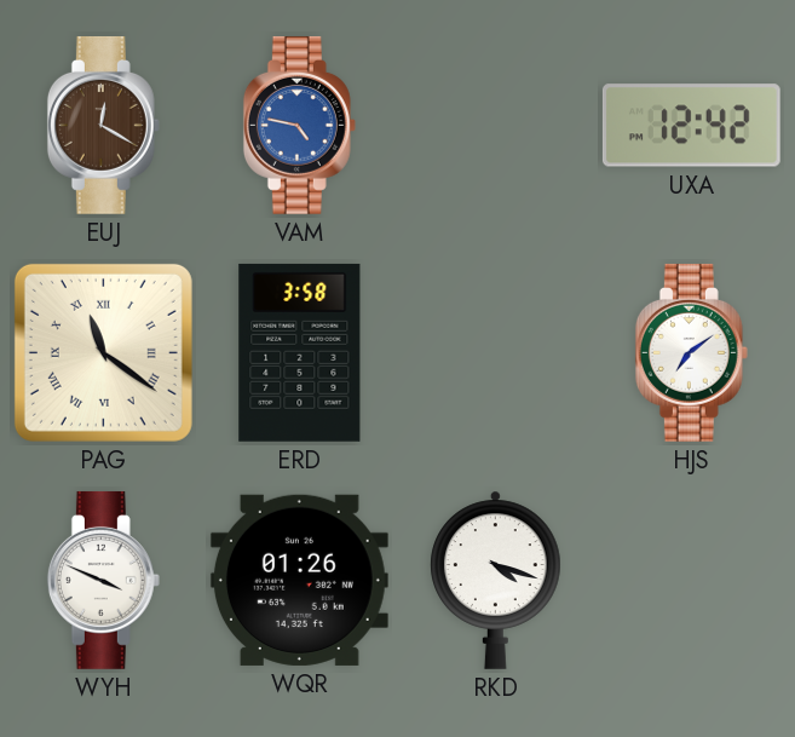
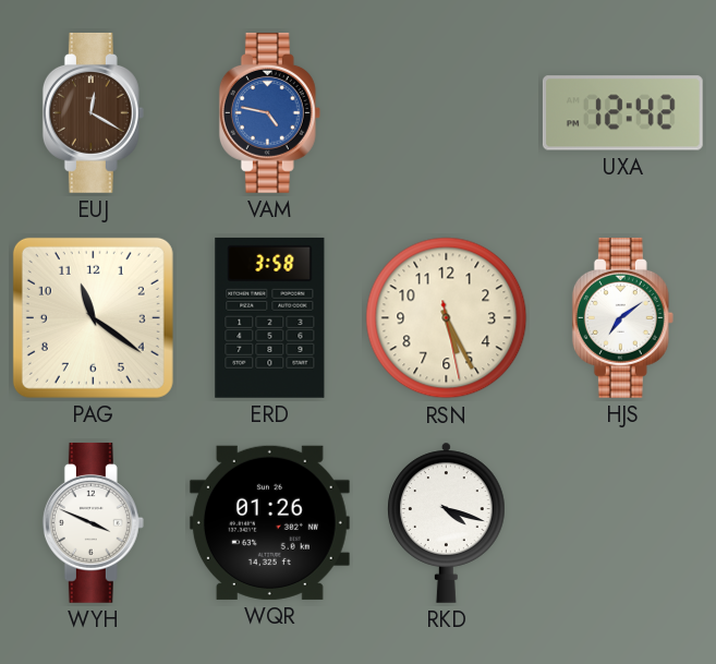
PAG numerals: Roman -> Arabic
RSN: none -> 5:25
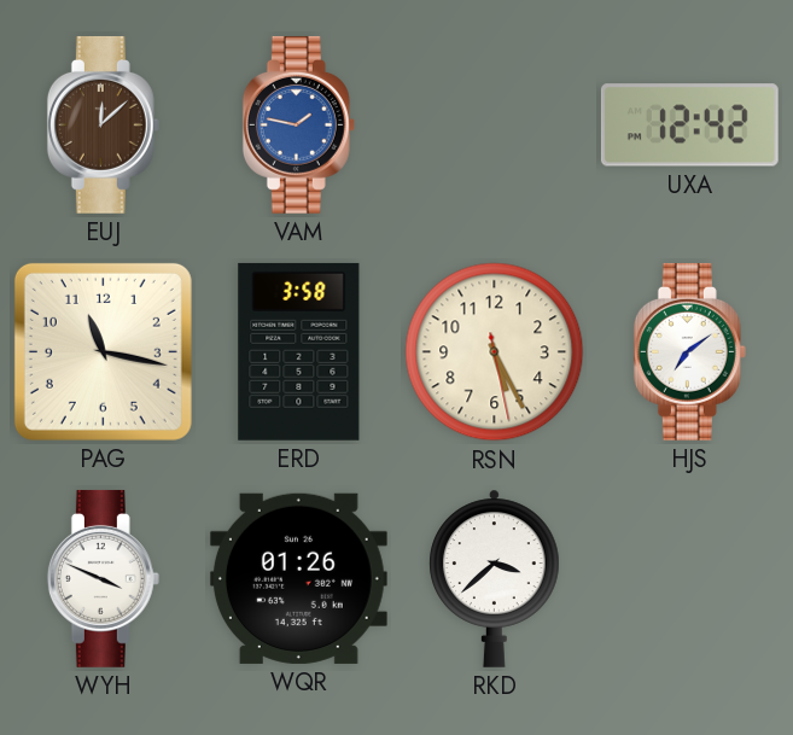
EUJ: 12:20 -> 12:08
VAM: 4:47 -> 1:47
PAG: 11:21 -> 11:17
RKD: 4:18 -> 3:38
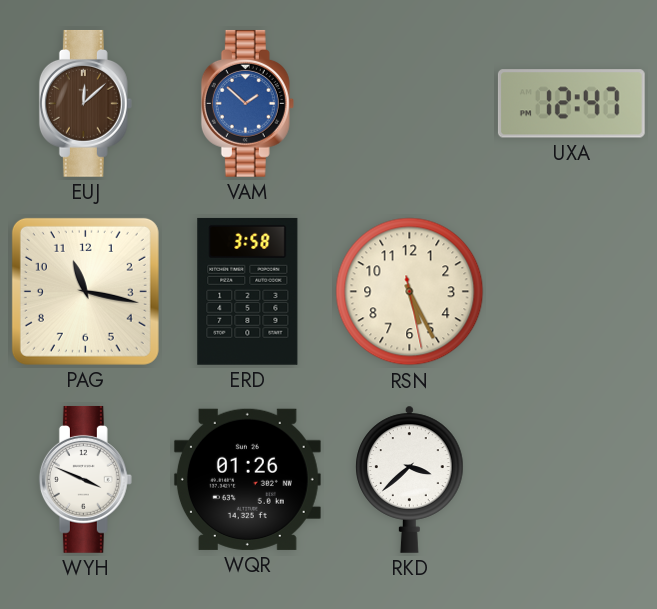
VAM: 1:47 -> 1:52
UXA: 12:42 -> 12:47
HJS: 7:09 -> none
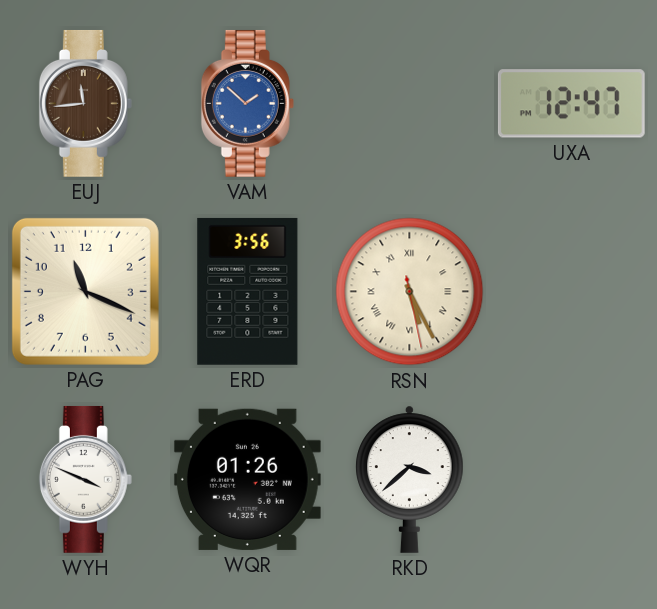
EUJ: 12:08 -> 11:44
PAG: 11:17 -> 11:19
ERD: 3:58 -> 3:56
RSN numerals: Arabic -> Roman
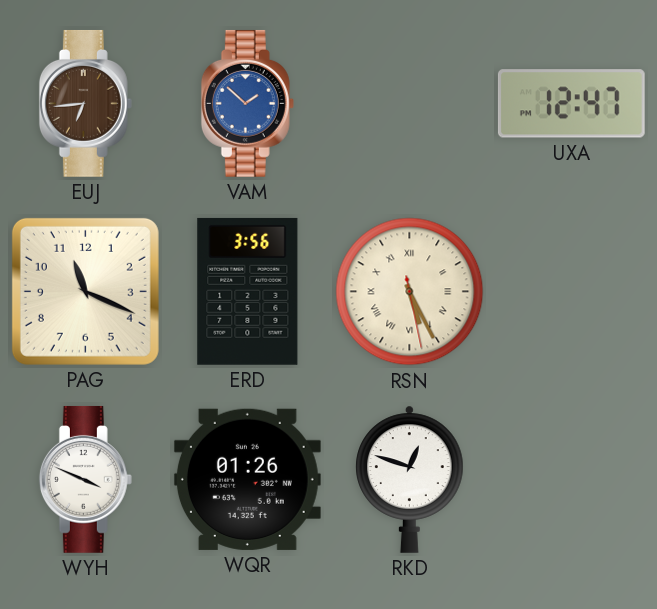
EUJ: 11:44 -> 6:44
RKD: 3:38 -> 12:48
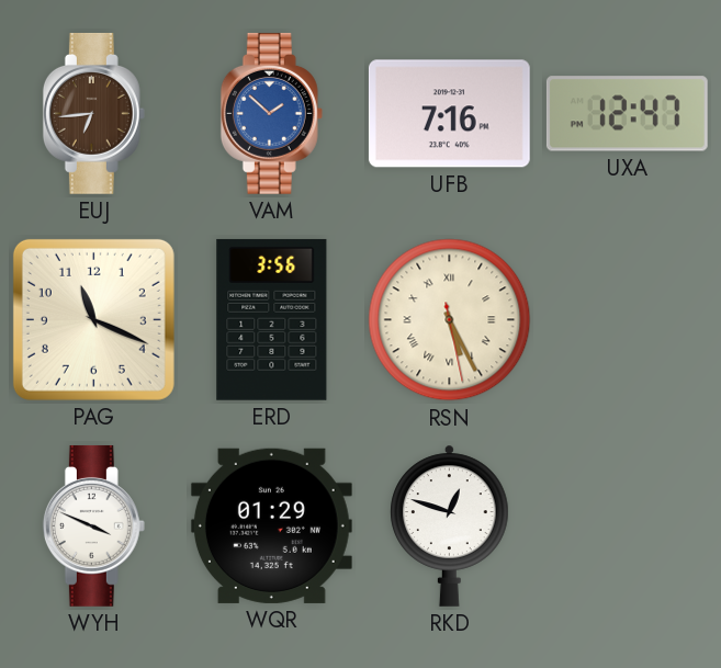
UFB: none -> 7:16
WQR: 01:26 -> 01:29
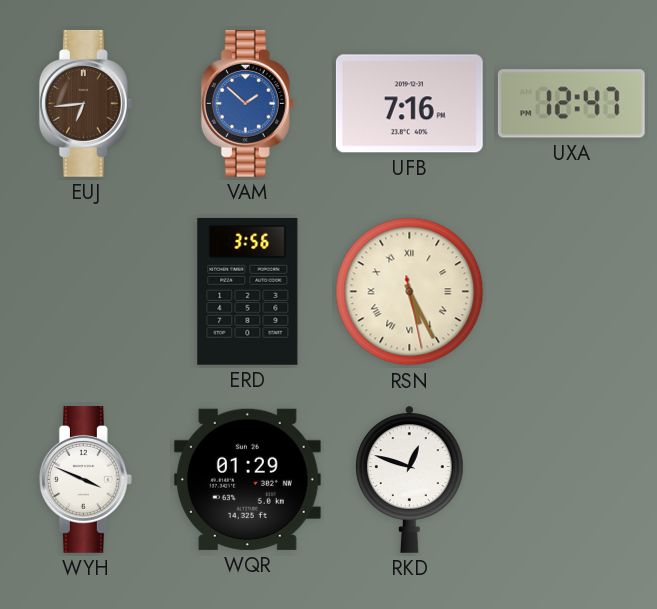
PAG: 11:19 -> none
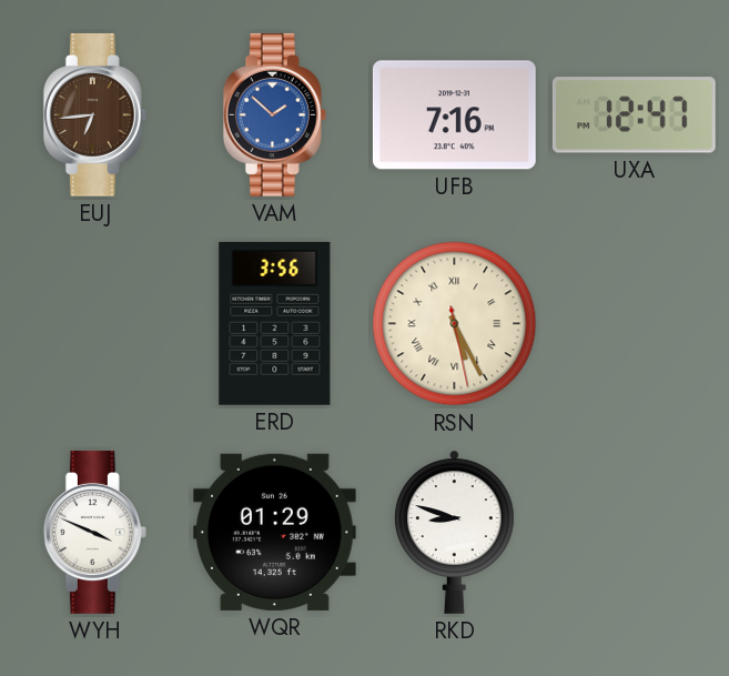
RKD: 12:48 -> 8:48
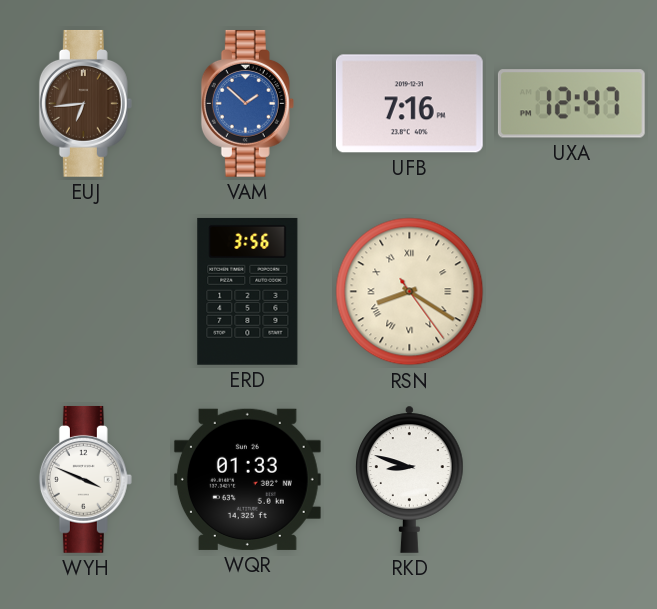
RSN: 5:25 -> 8:20
WQR: 01:29 -> 01:33
